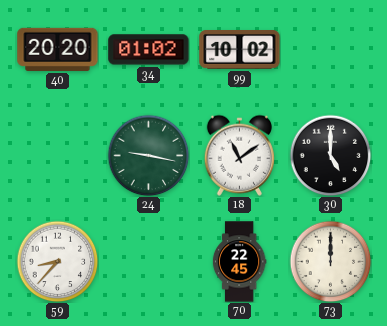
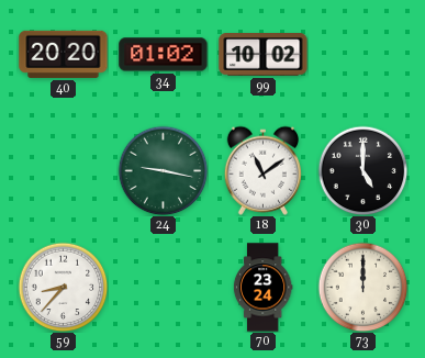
70: 22:45 -> 23:24
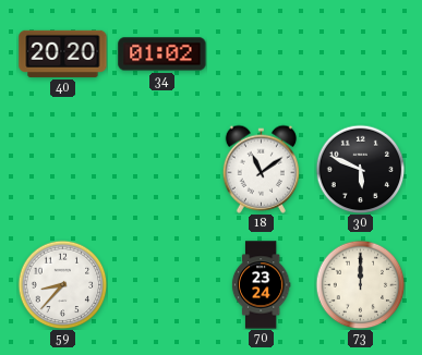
99: 10:02 -> none
24: 9:17 -> none
30: 5:00 -> 5:49
